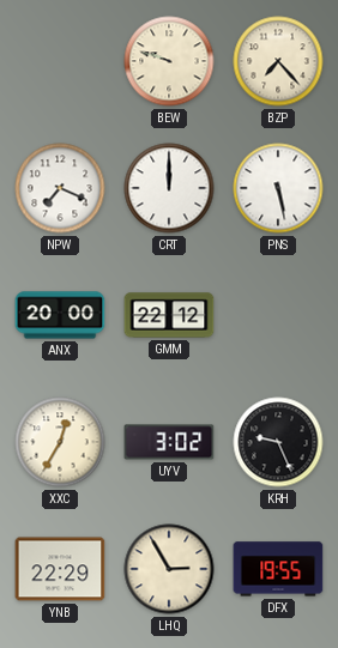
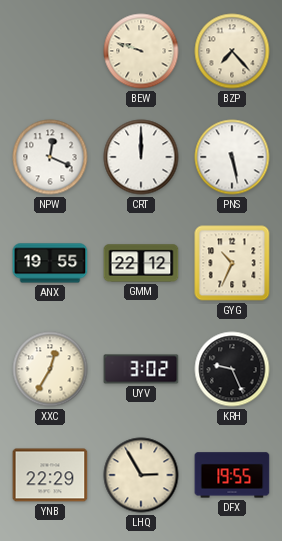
NPW: 7:19 -> 12:19
ANX: 20:00 -> 19:55
GYG: none -> 10:34
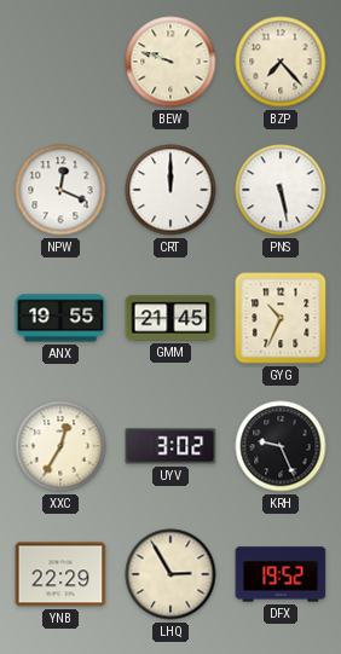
GMM: 22:12 -> 21:45
DFX: 19:55 -> 19:52
